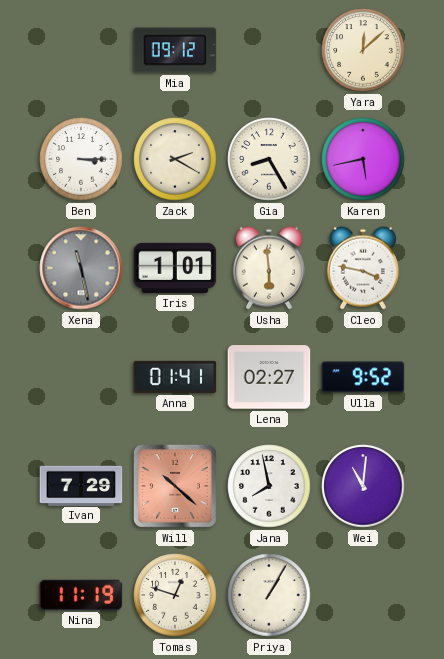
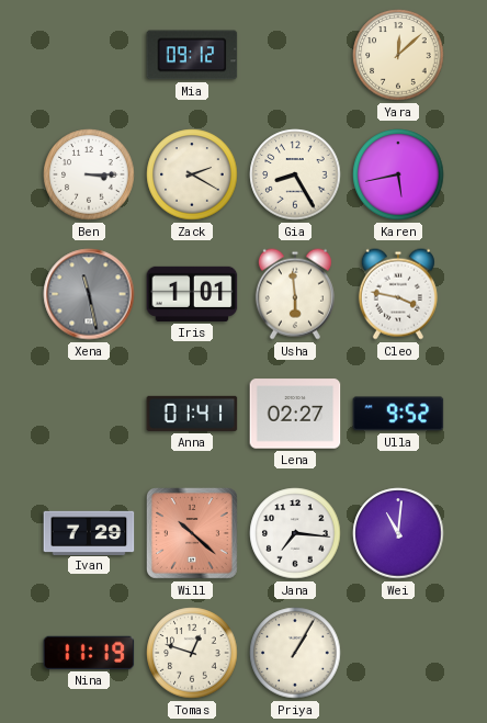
Jana: 7:58 -> 7:16
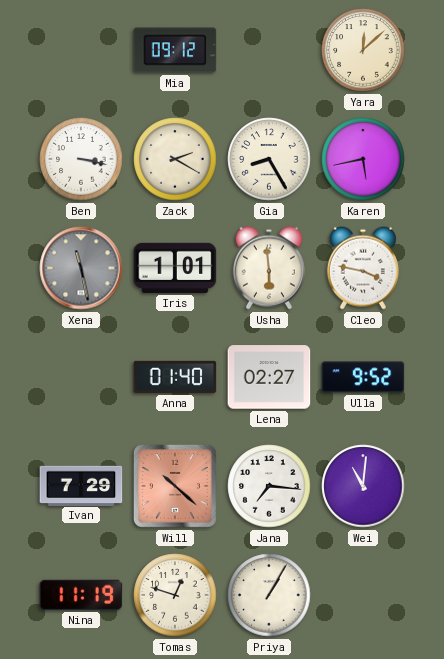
Ben: 3:15 -> 3:17
Anna: 01:41 -> 01:40
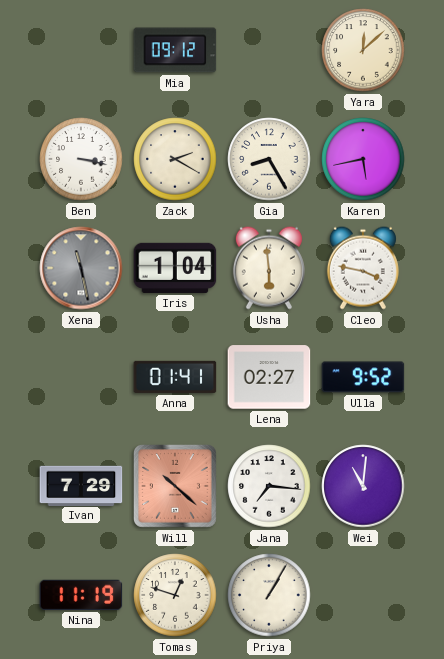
Iris: 1:01 -> 1:04
Anna: 01:40 -> 01:41
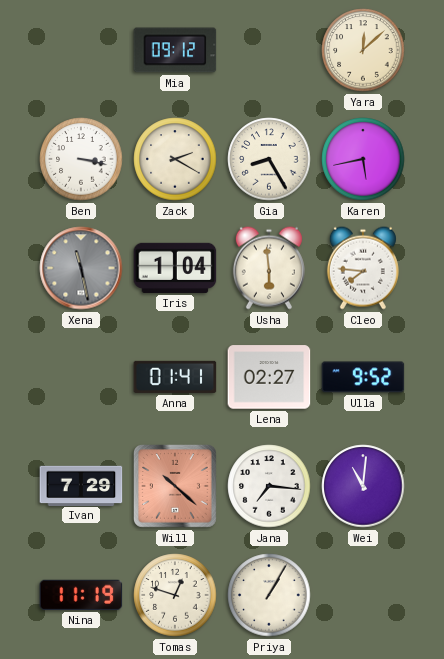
Cleo: 3:47 -> 7:46
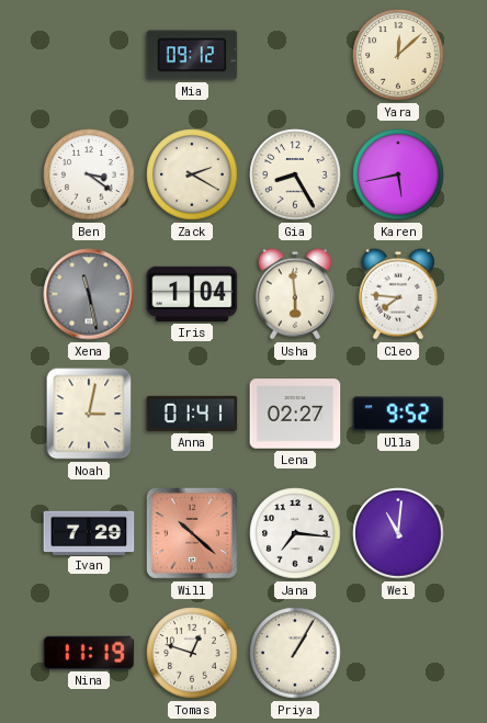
Ben: 3:17 -> 3:21
Noah: none -> 3:02
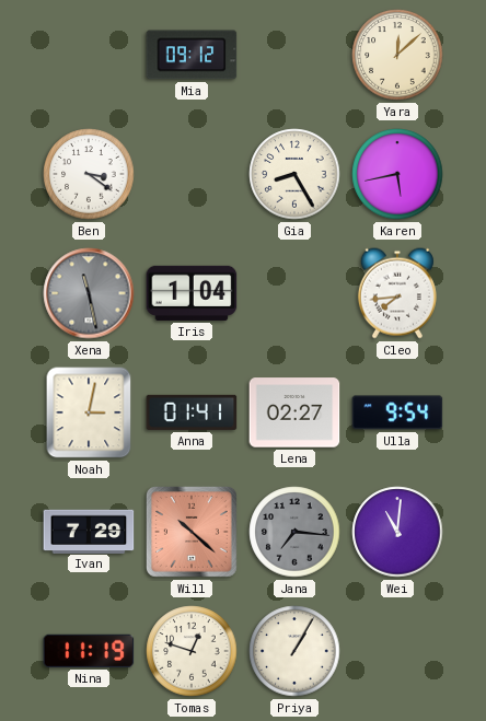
Zack: 2:20 -> none
Usha: 5:59 -> none
Cleo: 7:46 -> 7:44
Ulla: 9:52 -> 9:54
Jana dial: white -> grey
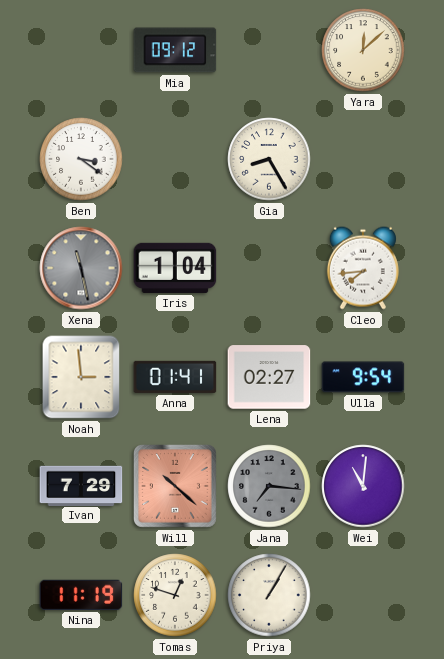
Karen: 5:43 -> none
Noah: 3:02 -> 2:59
